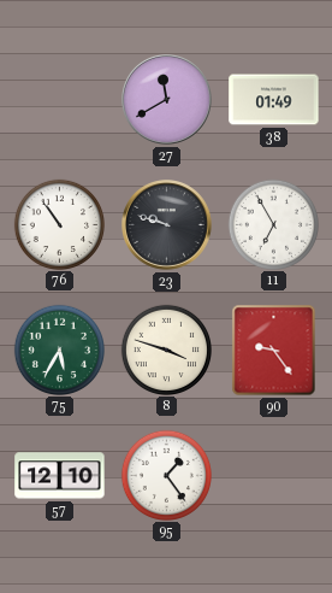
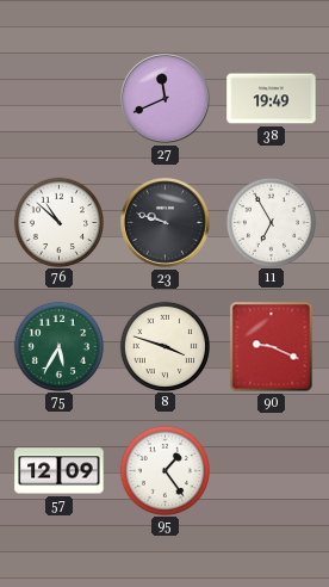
27: 11:40 -> 11:41
38: 01:49 -> 19:49
76: 10:54 -> 10:52
90: 9:24 -> 9:19
57: 12:10 -> 12:09
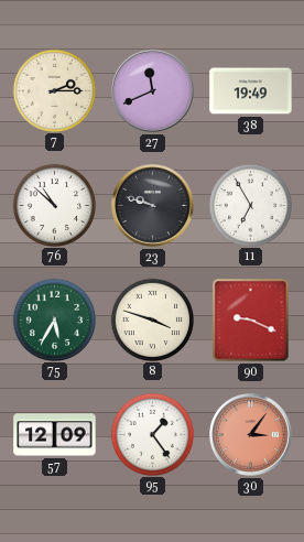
7: none -> 2:15
30: none -> 3:06
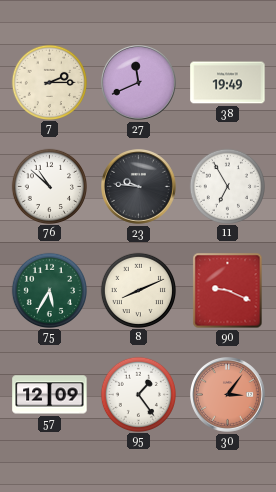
23: 9:48 -> 9:46
8: 3:48 -> 8:11
